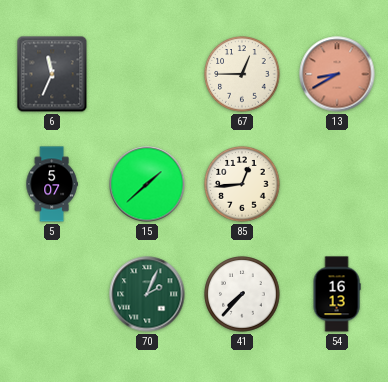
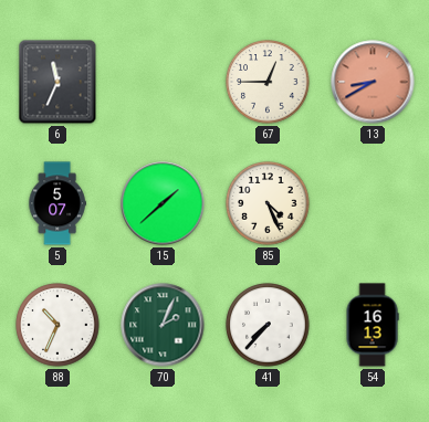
85: 12:44 -> 4:26
88: none -> 10:34
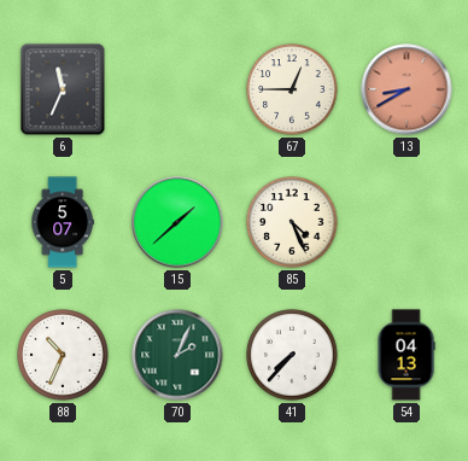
54: 16:13 -> 04:13
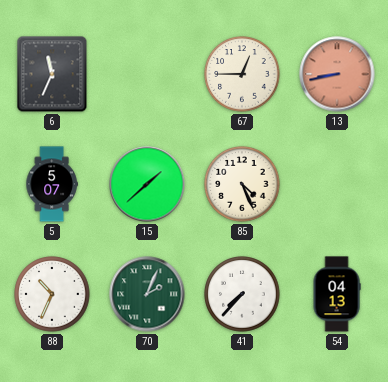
13: 8:40 -> 8:43
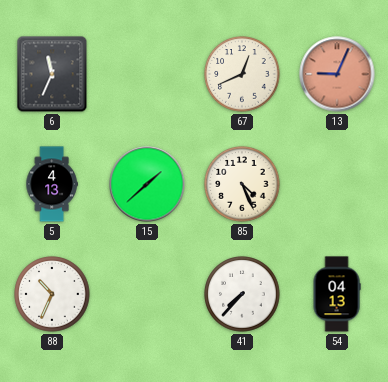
67: 12:45 -> 12:41
13: 8:43 -> 9:04
5: 5:07 -> 4:13
70: 2:04 -> none
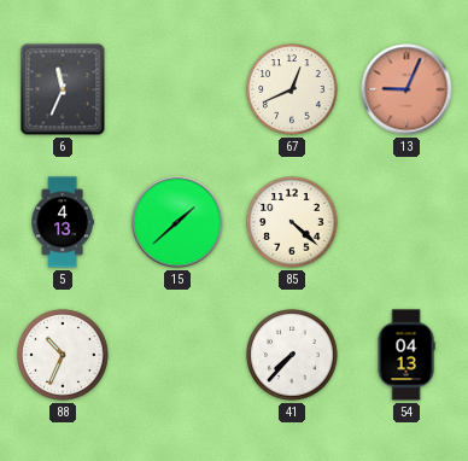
85: 4:26 -> 4:22
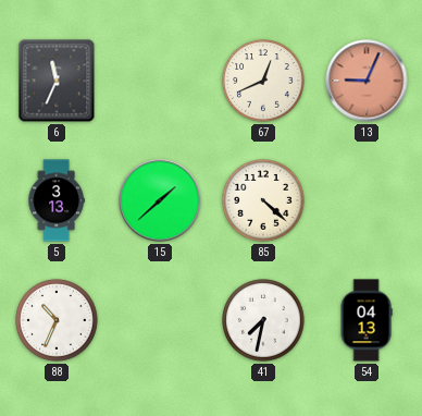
5: 4:13 -> 3:13
41: 7:37 -> 7:32
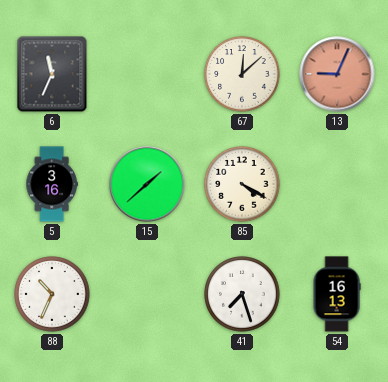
67: 12:41 -> 12:08
5: 3:13 -> 3:16
85: 4:22 -> 4:20
41: 7:32 -> 7:27
54: 04:13 -> 16:13
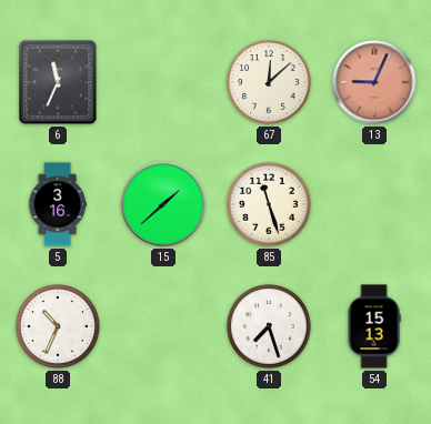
85: 4:20 -> 11:27
54: 16:13 -> 15:13
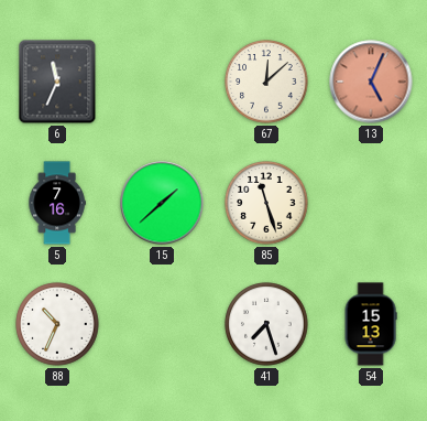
13: 9:04 -> 5:04
5: 3:16 -> 7:16
